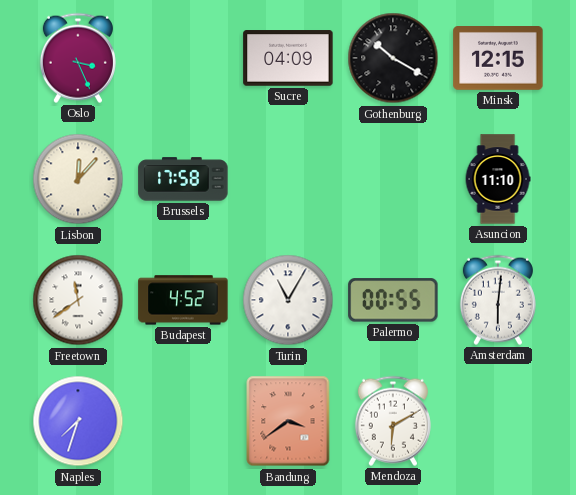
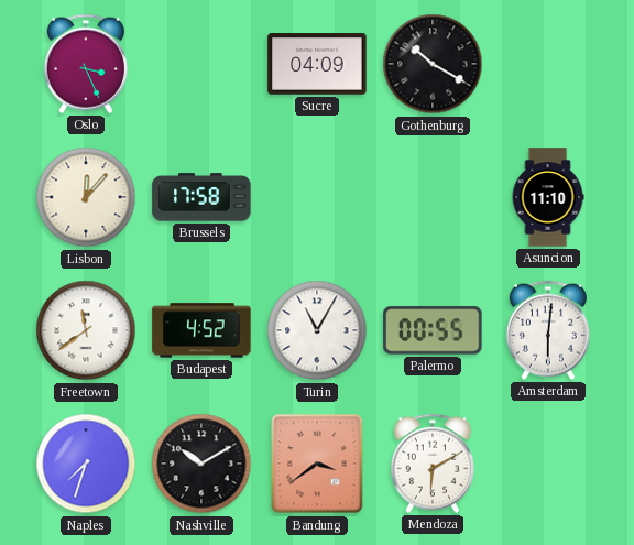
Minsk: 12:15 -> none
Nashville: none -> 10:10
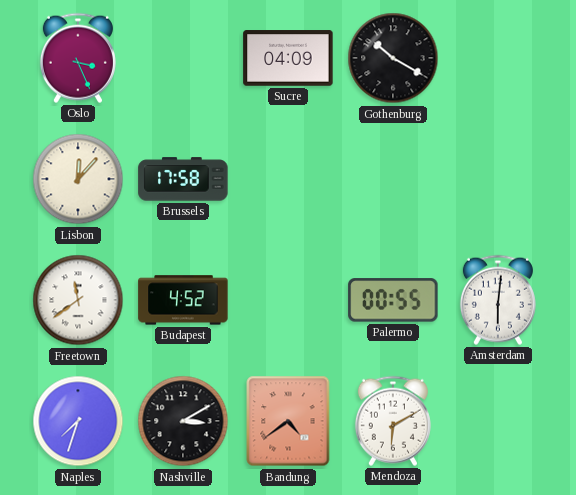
Asuncion: 11:10 -> none
Turin: 11:05 -> none
Nashville: 10:10 -> 3:10
Bandung: 3:39 -> 4:39
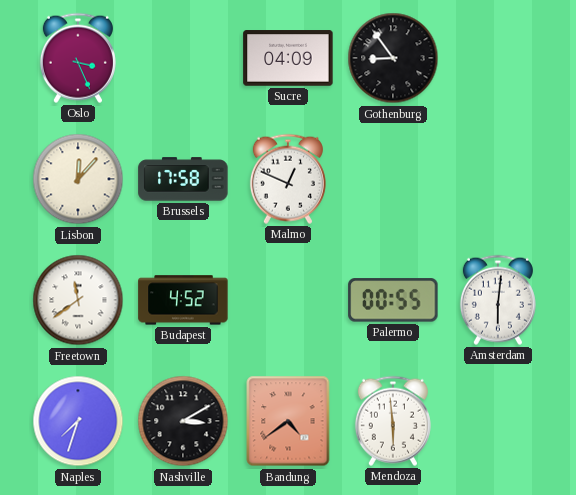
Gothenburg: 10:20 -> 8:54
Malmo: none -> 12:49
Mendoza: 6:10 -> 5:59
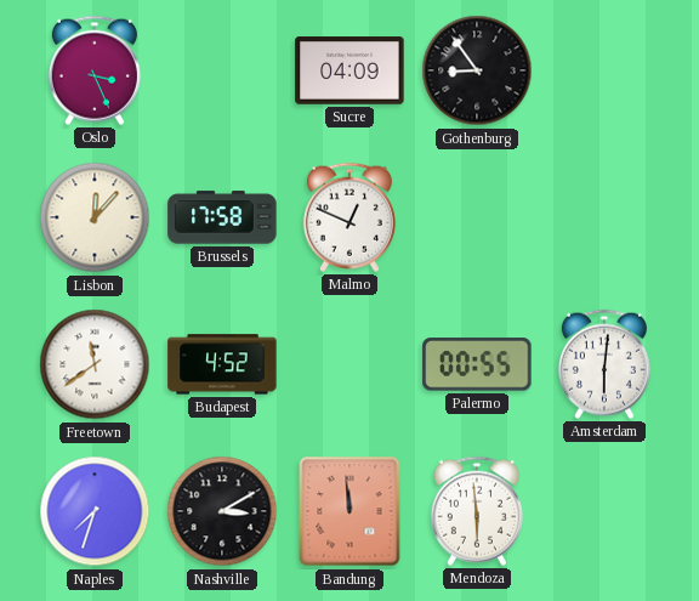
Bandung: 4:39 -> 11:59
